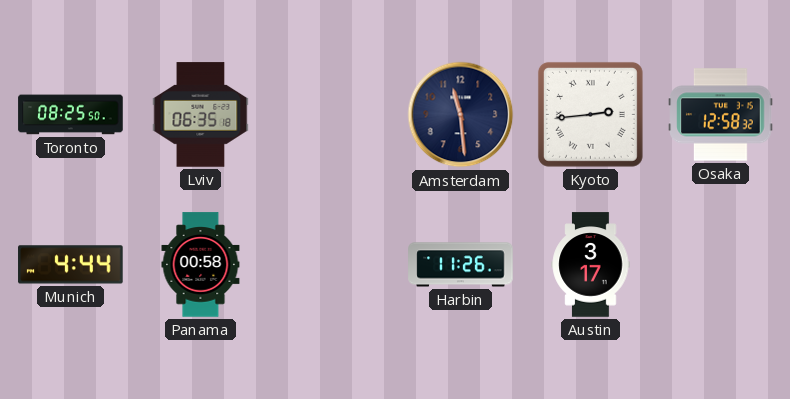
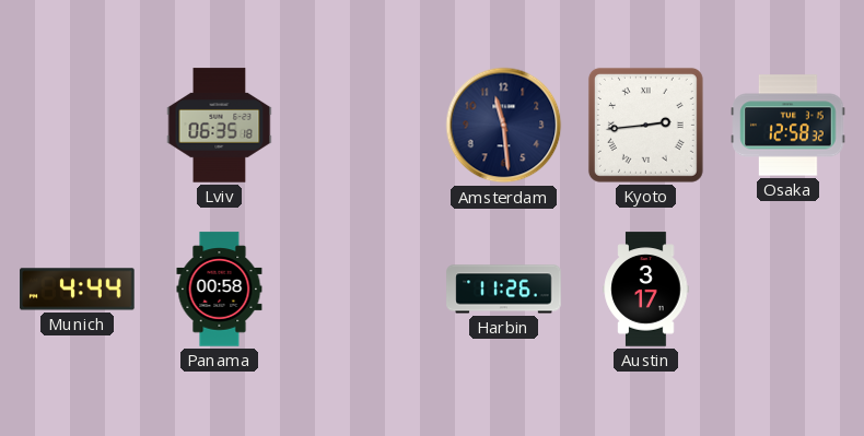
Toronto: 08:25 -> none
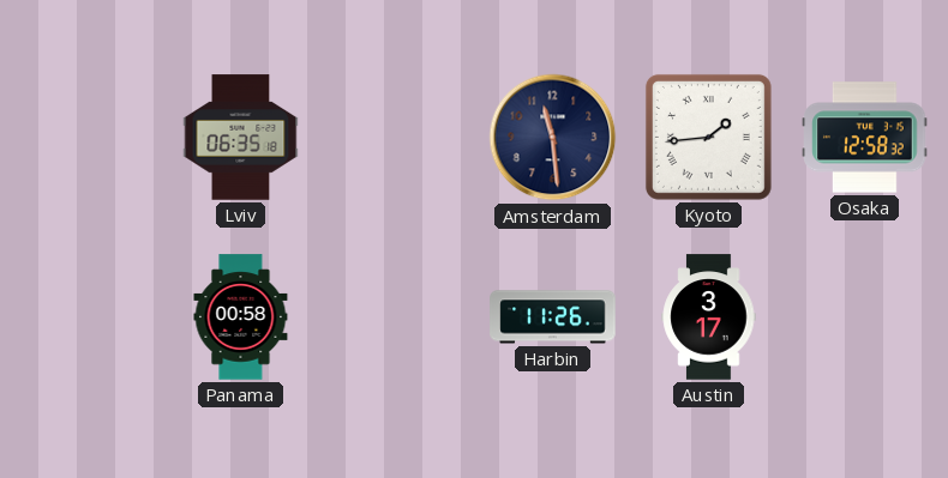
Kyoto: 2:44 -> 1:44
Munich: 4:44 -> none
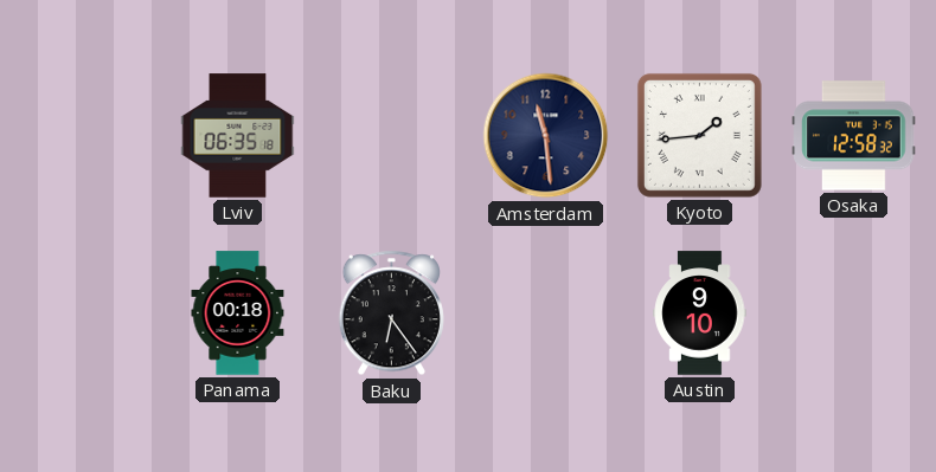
Panama: 00:58 -> 00:18
Baku: none -> 6:24
Harbin: 11:26 -> none
Austin: 3:17 -> 9:10
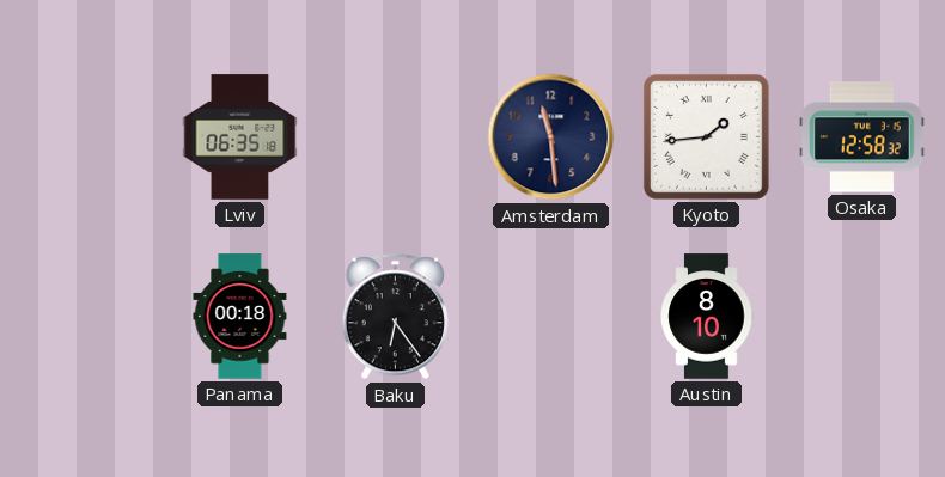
Austin: 9:10 -> 8:10
